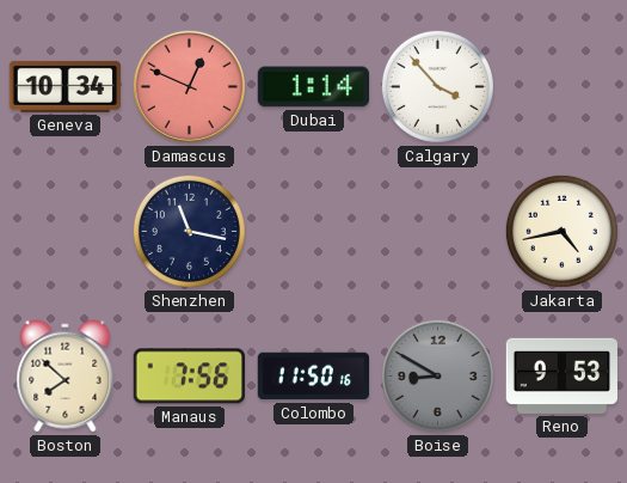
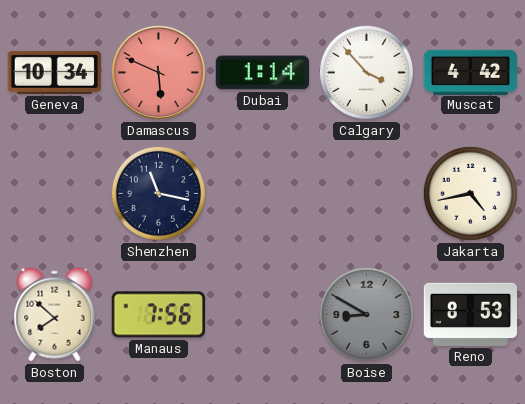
Damascus: 12:49 -> 5:49
Muscat: none -> 4:42
Colombo: 11:50 -> none
Reno: 9:53 -> 8:53
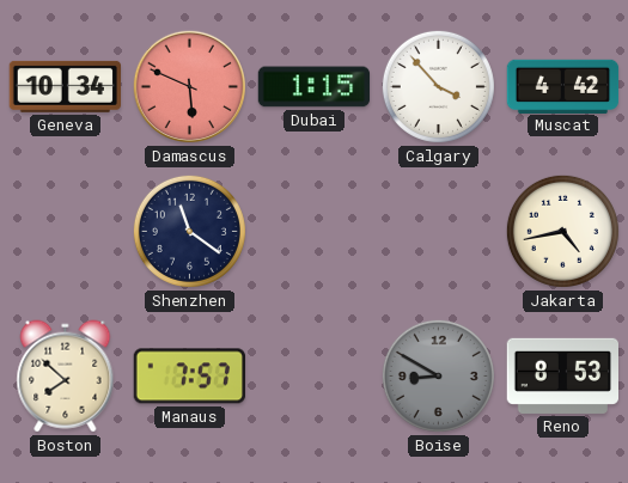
Dubai: 1:14 -> 1:15
Shenzhen: 11:17 -> 11:21
Manaus: 7:56 -> 7:57
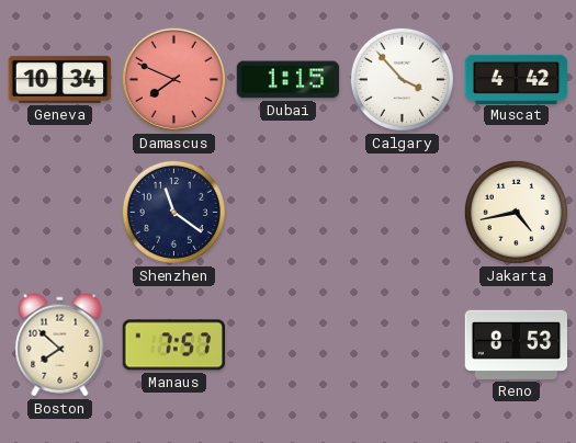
Damascus: 5:49 -> 7:49
Boise: 8:50 -> none
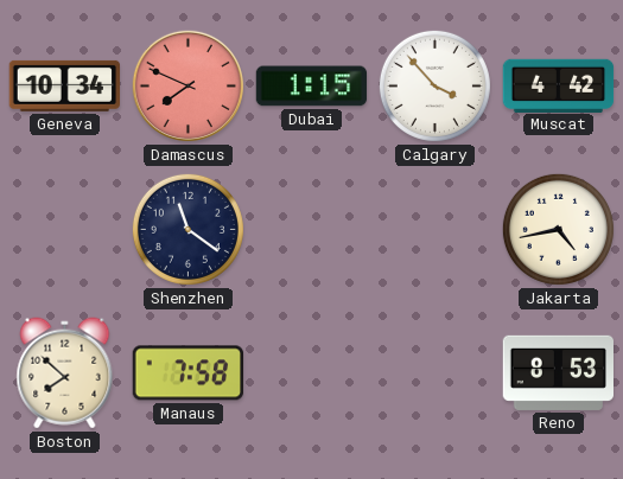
Manaus: 7:57 -> 7:58
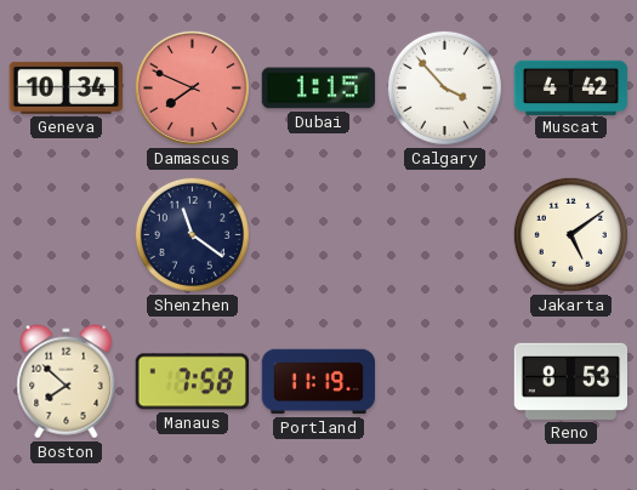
Jakarta: 4:43 -> 5:09
Portland: none -> 11:19
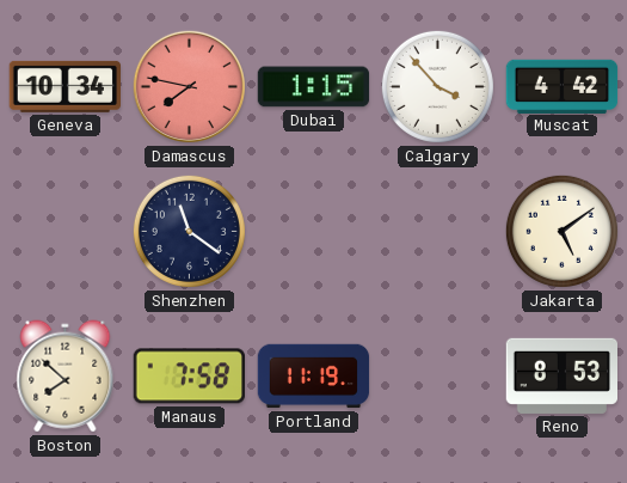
Damascus: 7:49 -> 7:47
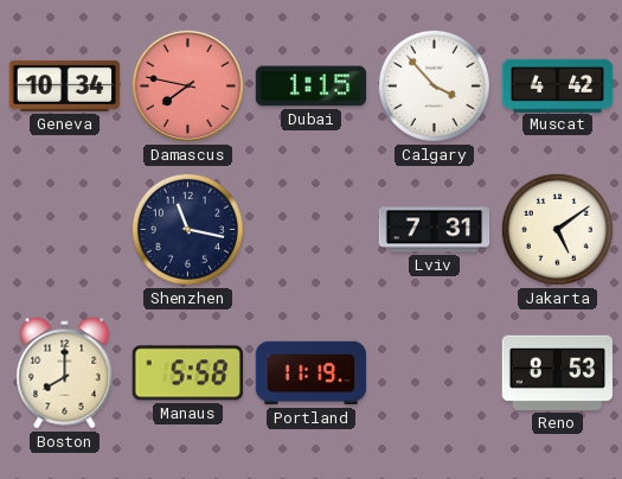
Shenzhen: 11:21 -> 11:17
Lviv: none -> 7:31
Boston: 7:52 -> 8:00
Manaus: 7:58 -> 5:58
